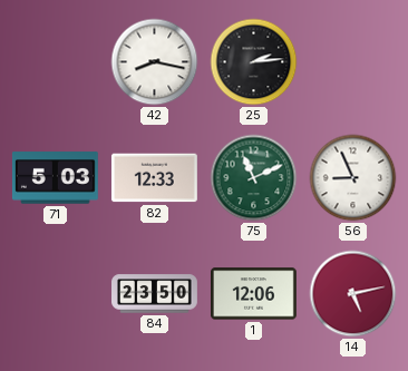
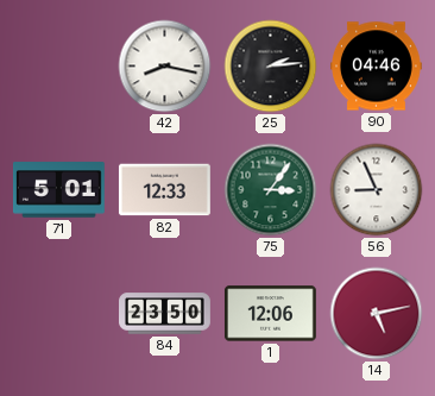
90: none -> 04:46
71: 5:03 -> 5:01
75: 11:11 -> 3:06
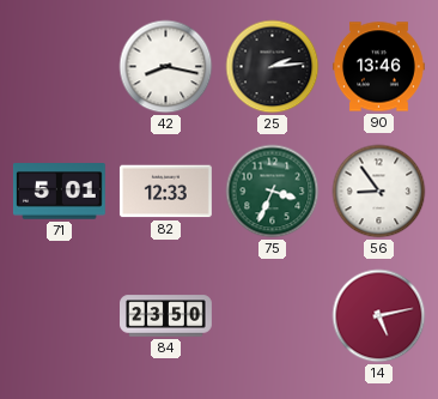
90: 04:46 -> 13:46
75: 3:06 -> 3:34
56: 8:56 -> 8:54
1: 12:06 -> none
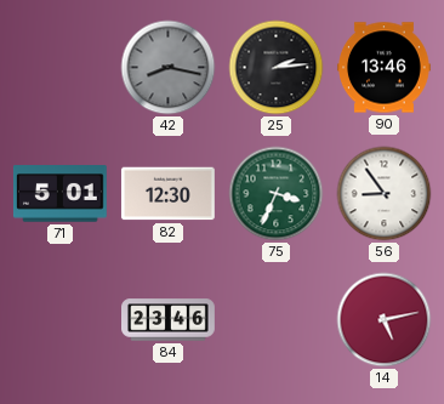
42 dial: white -> grey
82: 12:33 -> 12:30
84: 23:50 -> 23:46
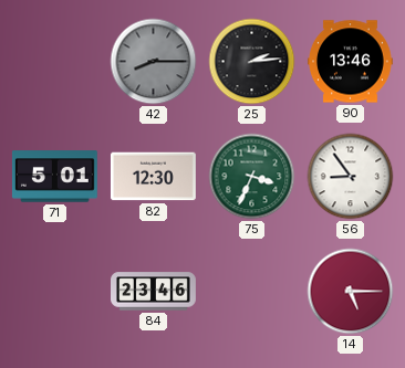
42: 8:17 -> 8:15
14: 5:13 -> 5:15
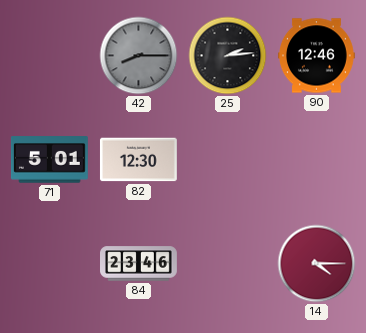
90: 13:46 -> 12:46
75: 3:34 -> none
56: 8:54 -> none
14: 5:15 -> 4:15
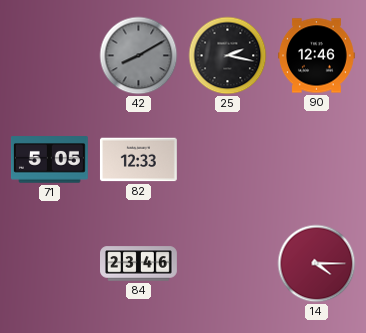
42: 8:15 -> 8:10
25: 2:14 -> 2:17
71: 5:01 -> 5:05
82: 12:30 -> 12:33
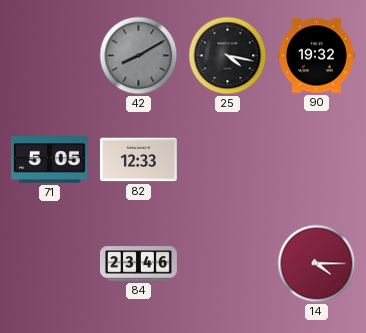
25: 2:17 -> 4:17
90: 12:46 -> 19:32
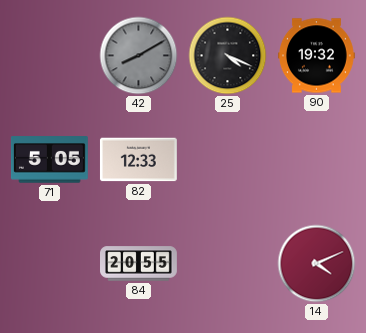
25: 4:17 -> 4:19
84: 23:46 -> 20:55
14: 4:15 -> 4:11
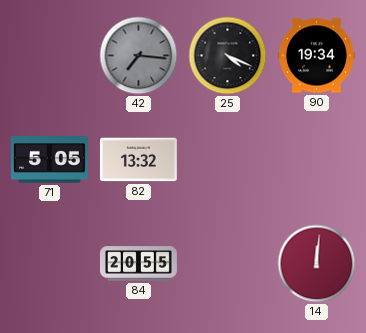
42: 8:10 -> 7:16
90: 19:32 -> 19:34
82: 12:33 -> 13:32
14: 4:11 -> 12:01
